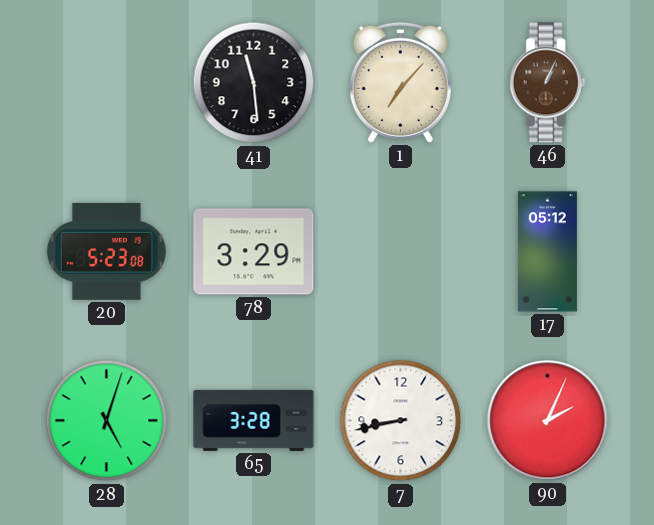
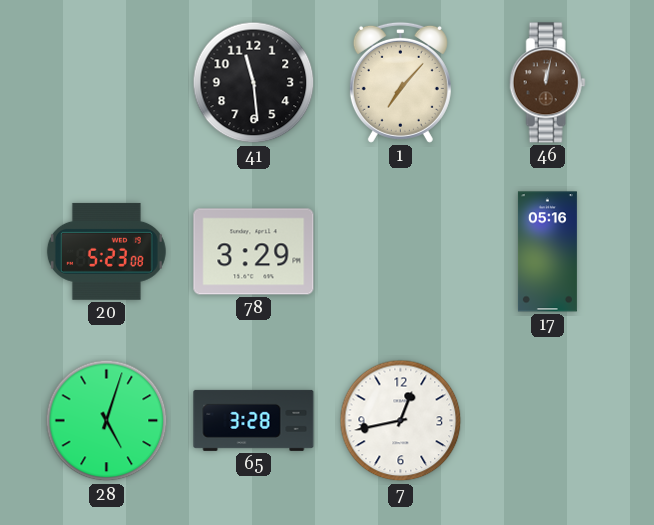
46: 1:04 -> 12:02
17: 05:12 -> 05:16
7: 8:43 -> 12:43
90: 2:04 -> none
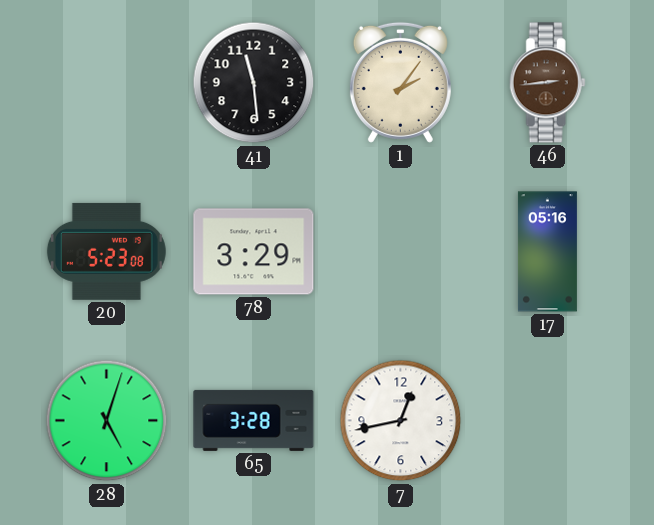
1: 7:07 -> 2:06
46: 12:02 -> 2:44
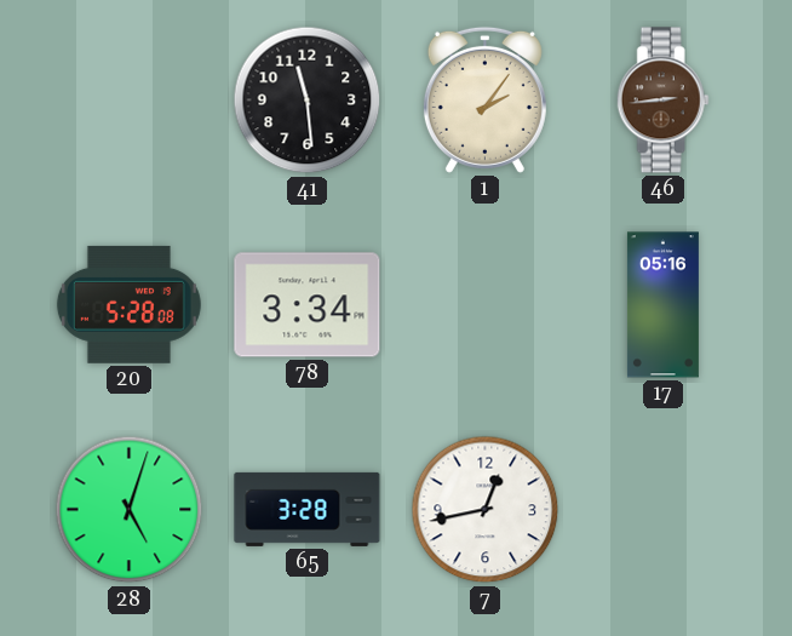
20: 5:23 -> 5:28
78: 3:29 -> 3:34
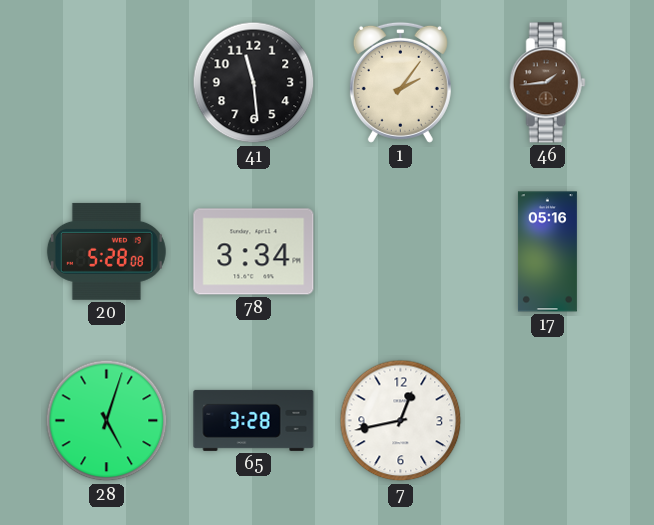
46: 2:44 -> 1:44
